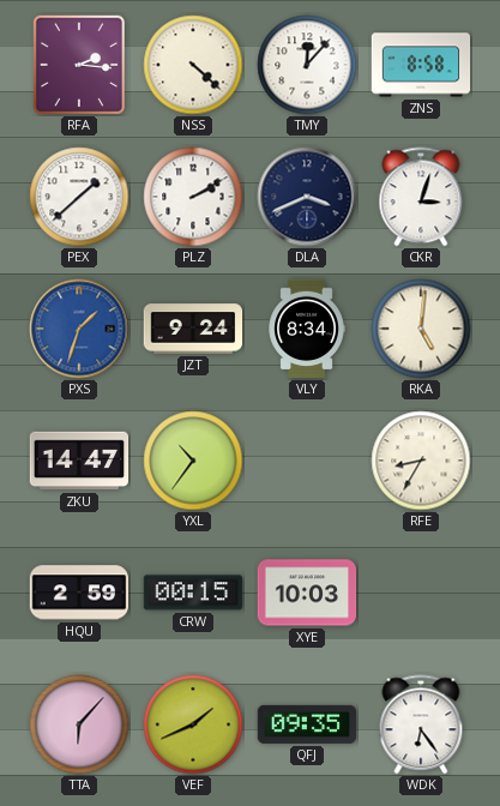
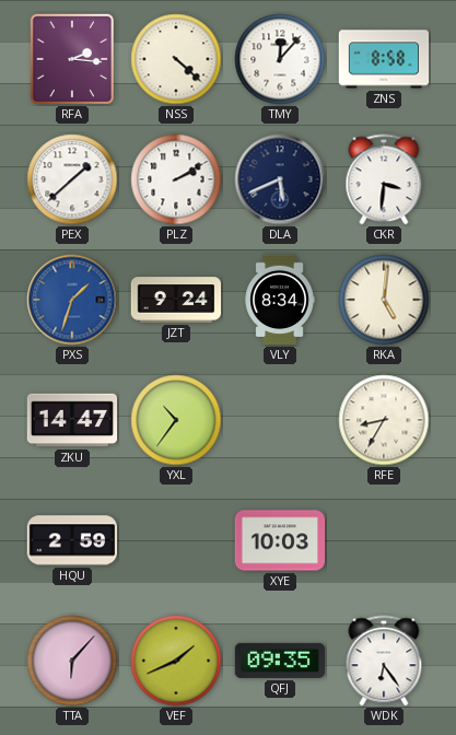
DLA: 3:41 -> 5:41
CKR: 3:03 -> 3:31
CRW: 00:15 -> none
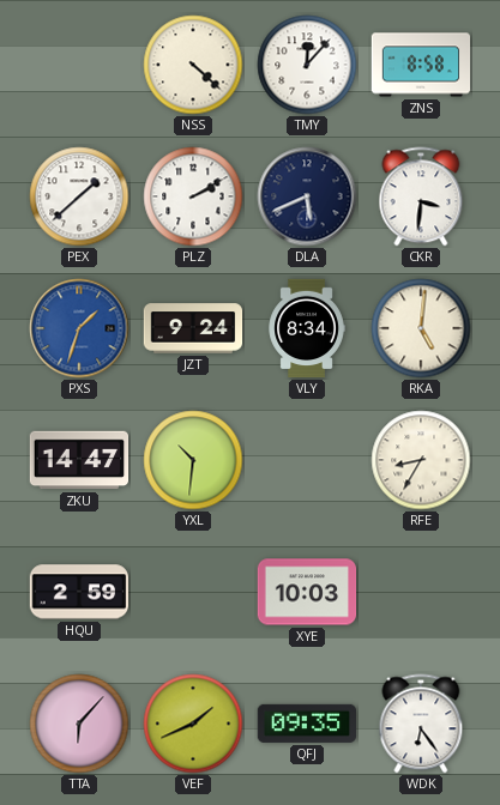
RFA: 2:16 -> none
YXL: 10:36 -> 10:31
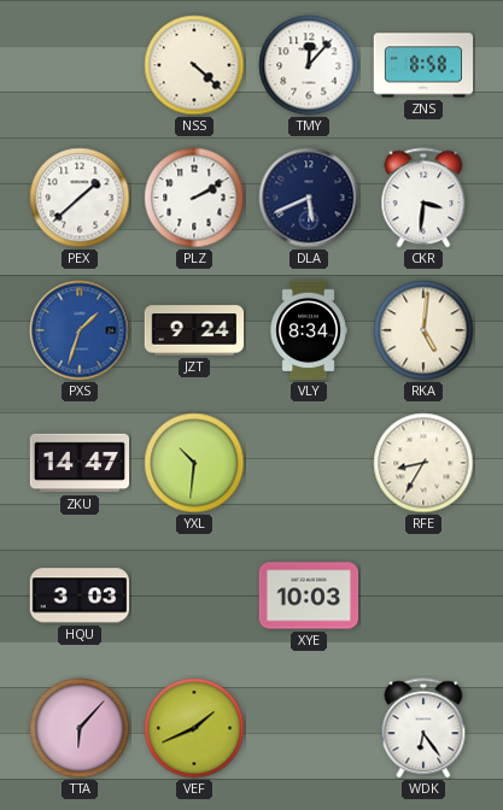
HQU: 2:59 -> 3:03
QFJ: 09:35 -> none
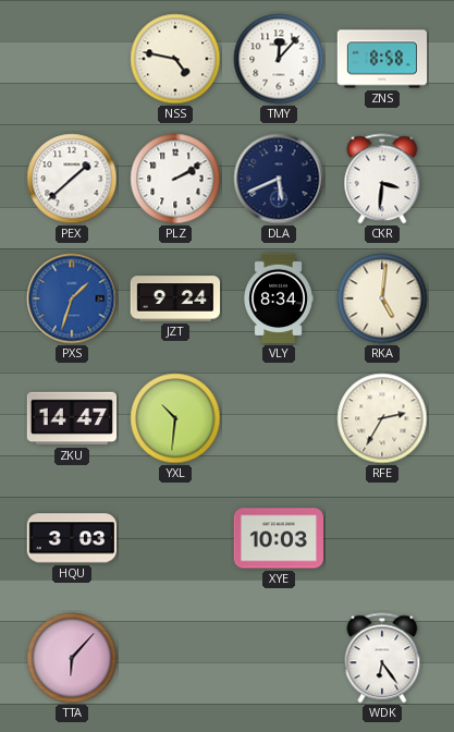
NSS: 4:22 -> 4:47
RFE: 8:35 -> 2:35
VEF: 1:41 -> none
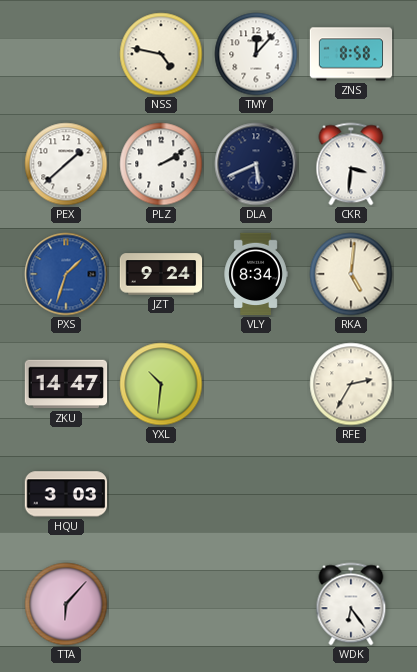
XYE: 10:03 -> none
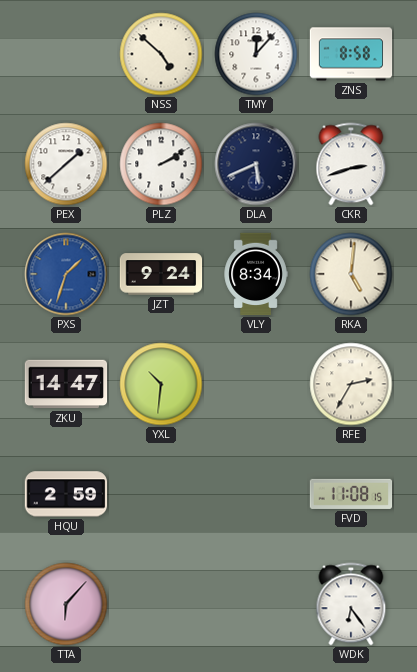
NSS: 4:47 -> 4:52
CKR: 3:31 -> 2:42
HQU: 3:03 -> 2:59
FVD: none -> 11:08
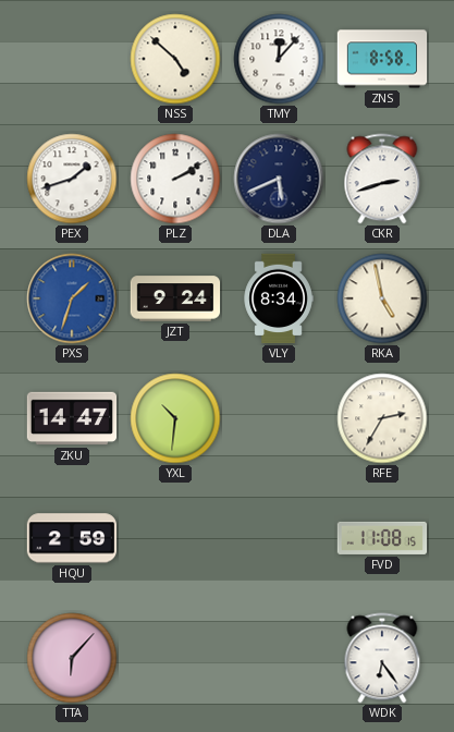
PEX: 1:38 -> 1:42
RKA: 5:01 -> 4:58
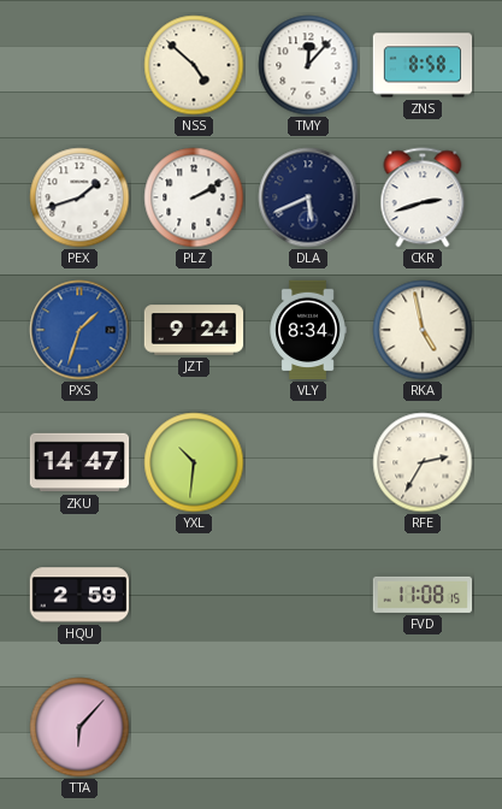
WDK: 6:24 -> none
